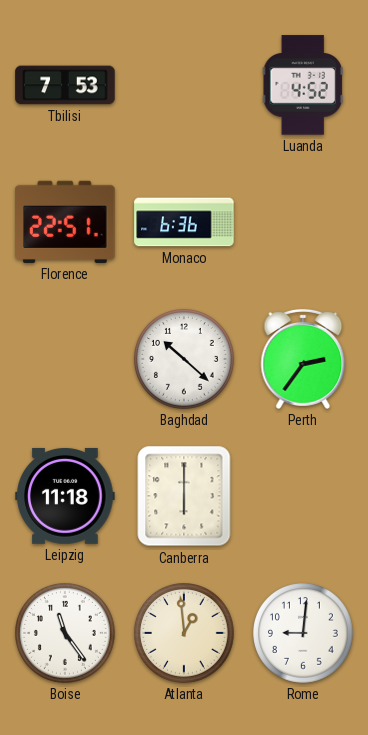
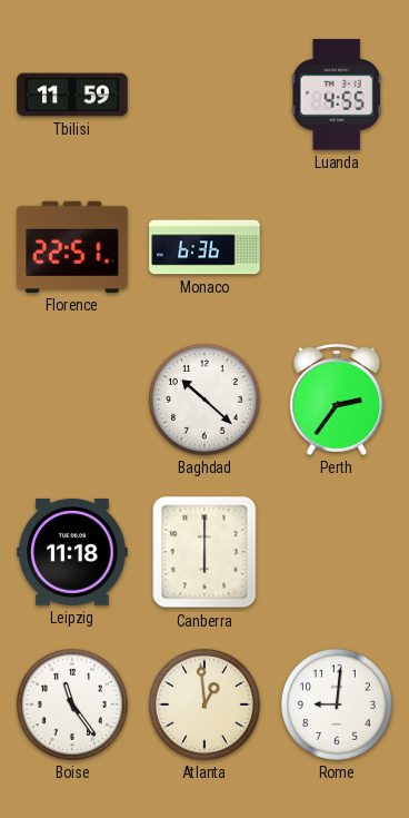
Tbilisi: 7:53 -> 11:59
Luanda: 4:52 -> 4:55
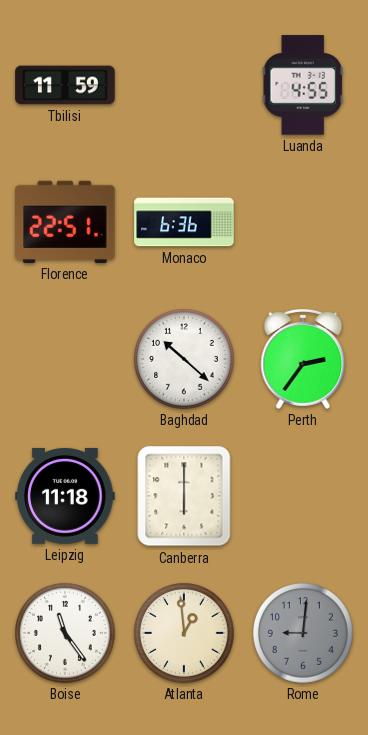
Rome dial: white -> grey
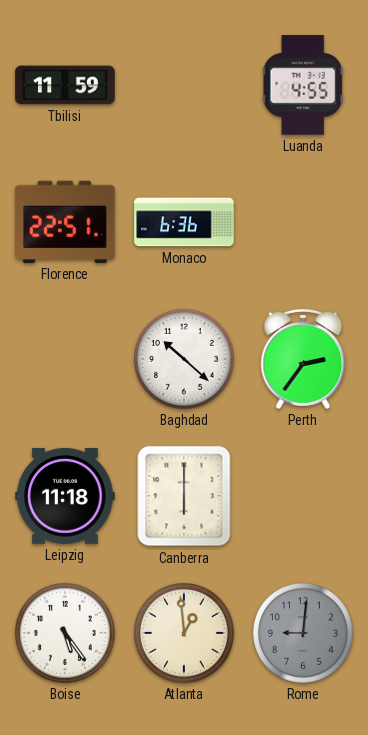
Boise: 11:24 -> 5:24
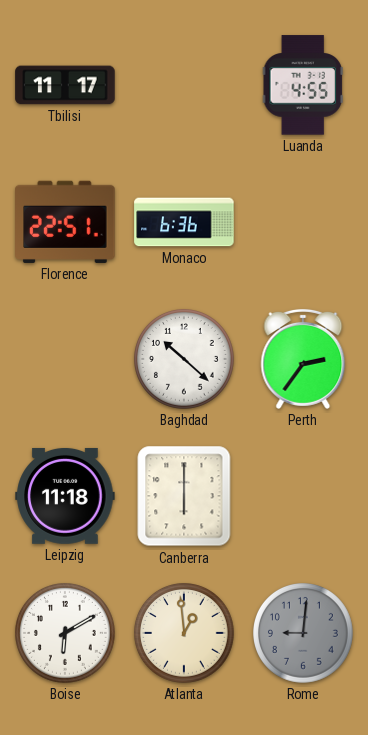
Tbilisi: 11:59 -> 11:17
Boise: 5:24 -> 6:10
